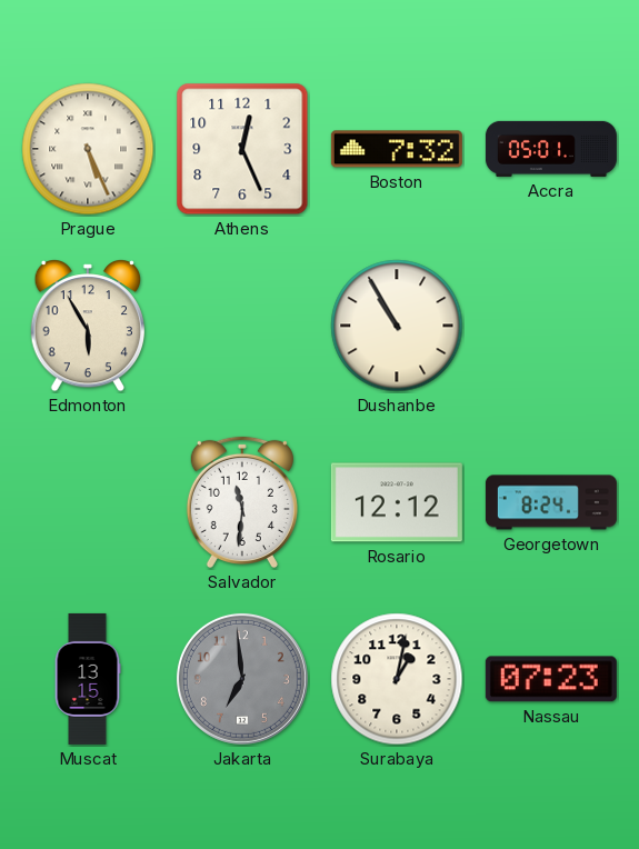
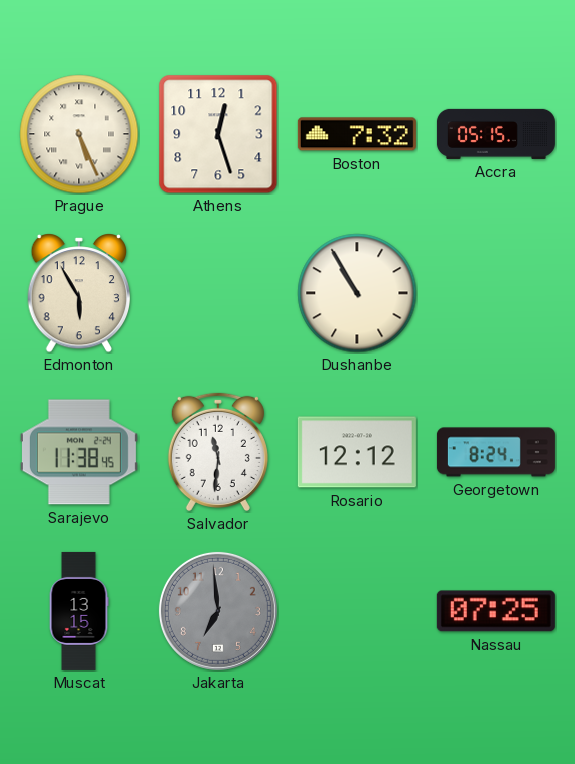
Athens: 12:26 -> 12:27
Accra: 05:01 -> 05:15
Sarajevo: none -> 11:38
Surabaya: 1:02 -> none
Nassau: 07:23 -> 07:25
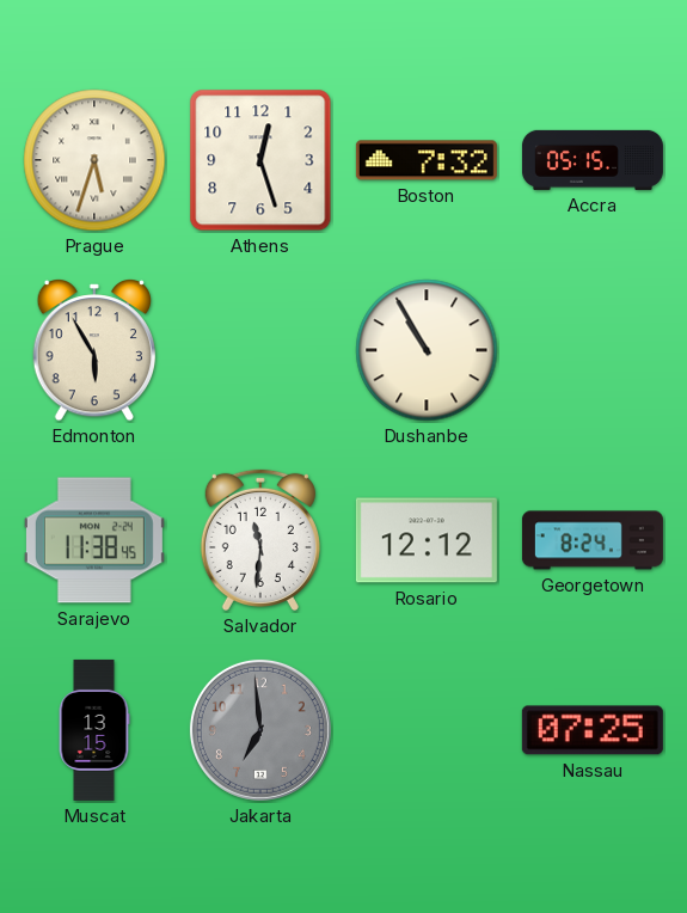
Prague: 5:26 -> 5:33
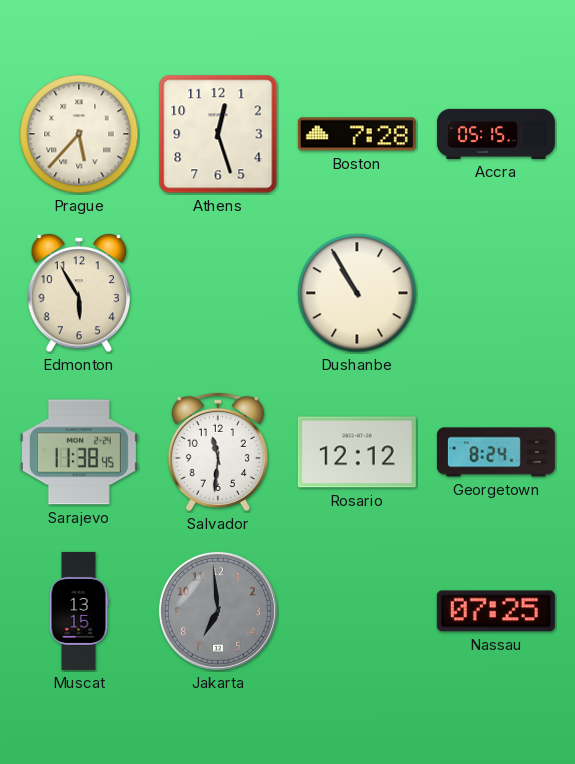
Prague: 5:33 -> 5:37
Boston: 7:32 -> 7:28
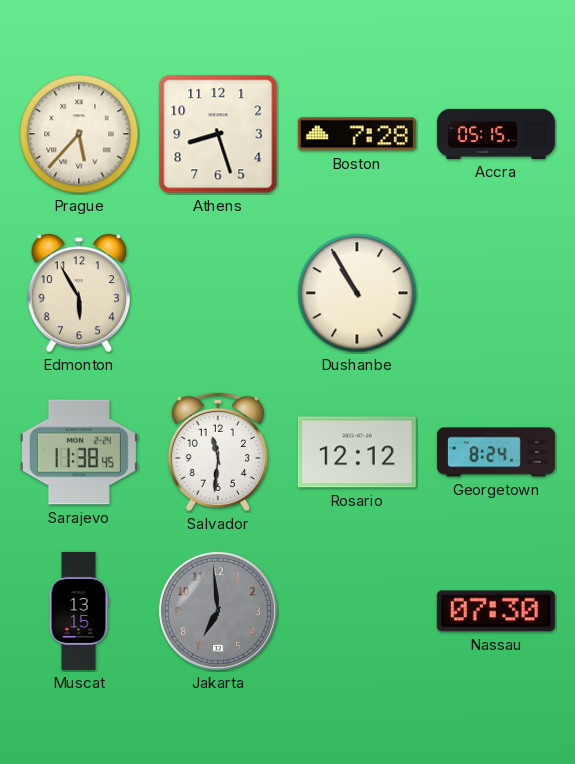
Athens: 12:27 -> 8:27
Nassau: 07:25 -> 07:30
